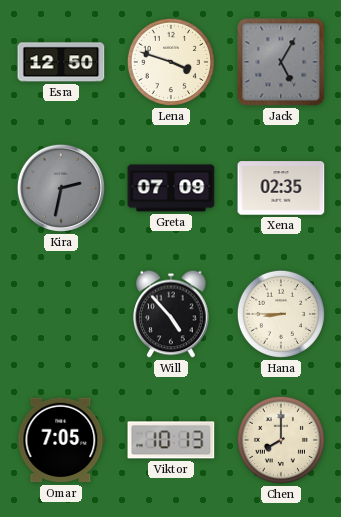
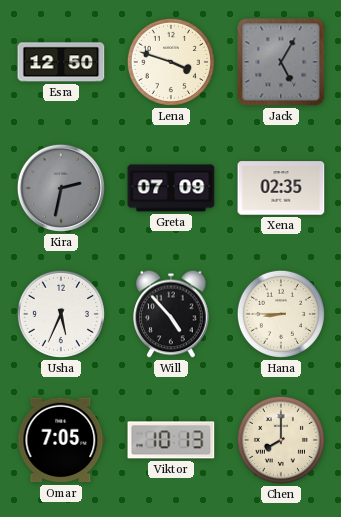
Usha: none -> 5:34
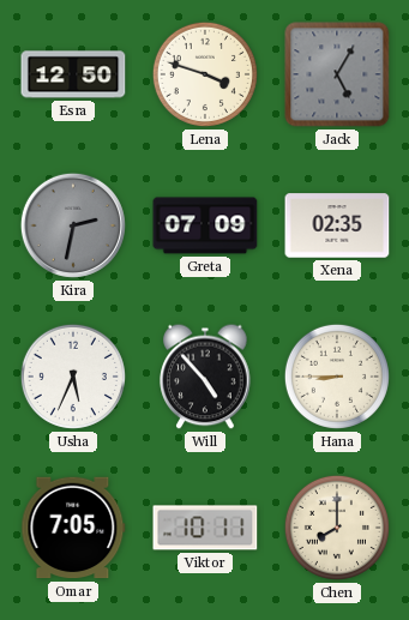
Viktor: 10:13 -> 10:11
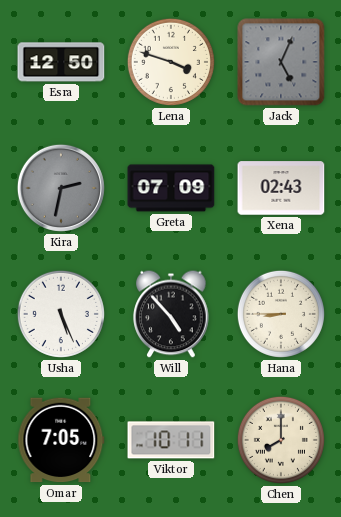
Jack: 5:05 -> 5:04
Xena: 02:35 -> 02:43
Usha: 5:34 -> 5:26
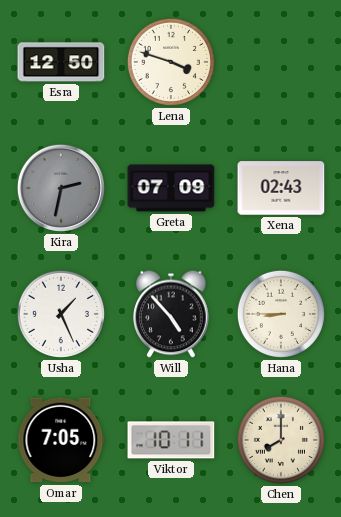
Jack: 5:04 -> none
Usha: 5:26 -> 1:26
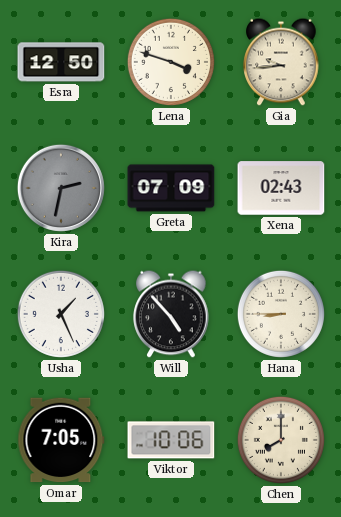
Gia: none -> 9:44
Viktor: 10:11 -> 10:06
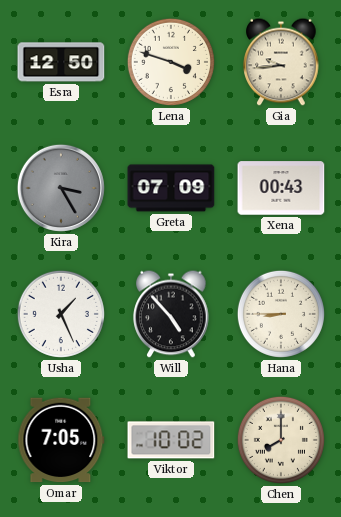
Kira: 2:32 -> 3:25
Xena: 02:43 -> 00:43
Viktor: 10:06 -> 10:02
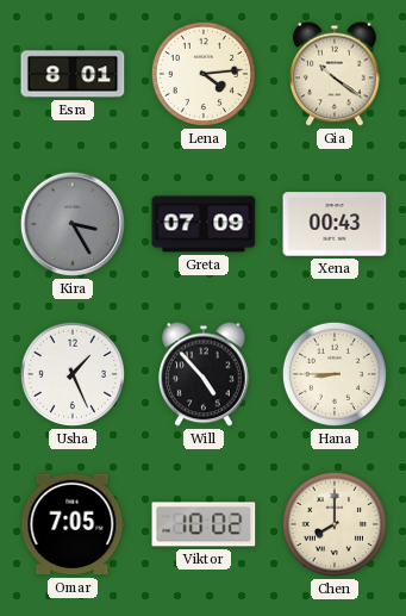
Esra: 12:50 -> 8:01
Lena: 3:48 -> 4:14
Gia: 9:44 -> 10:21
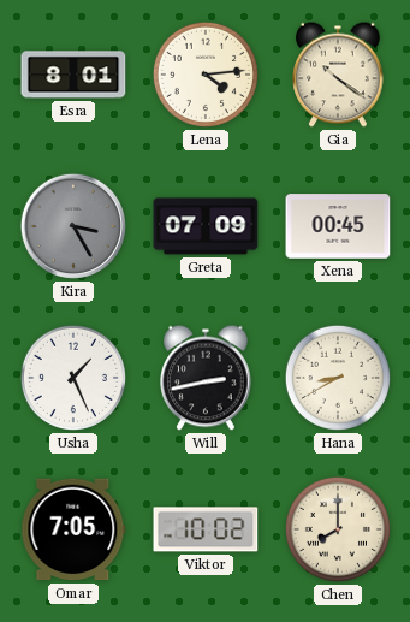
Xena: 00:43 -> 00:45
Will: 4:53 -> 2:43
Hana: 8:45 -> 8:40
